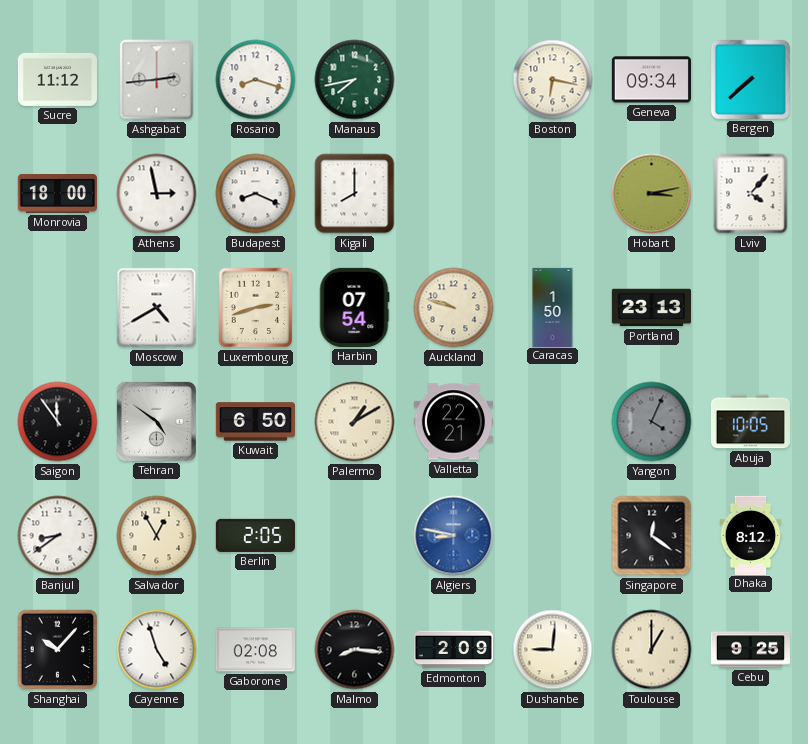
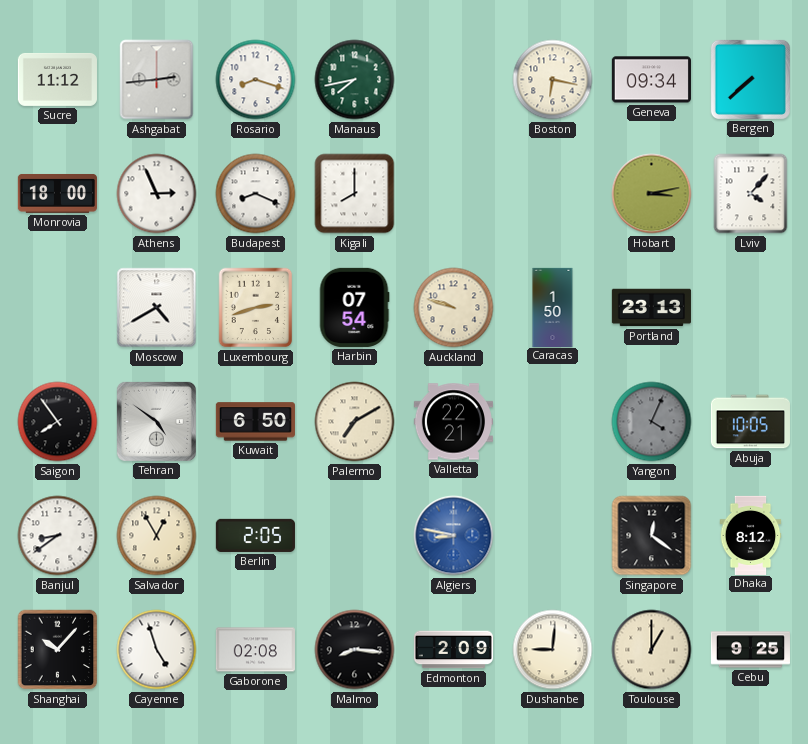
Athens: 2:58 -> 2:56
Saigon: 11:54 -> 7:54
Palermo: 1:10 -> 7:10
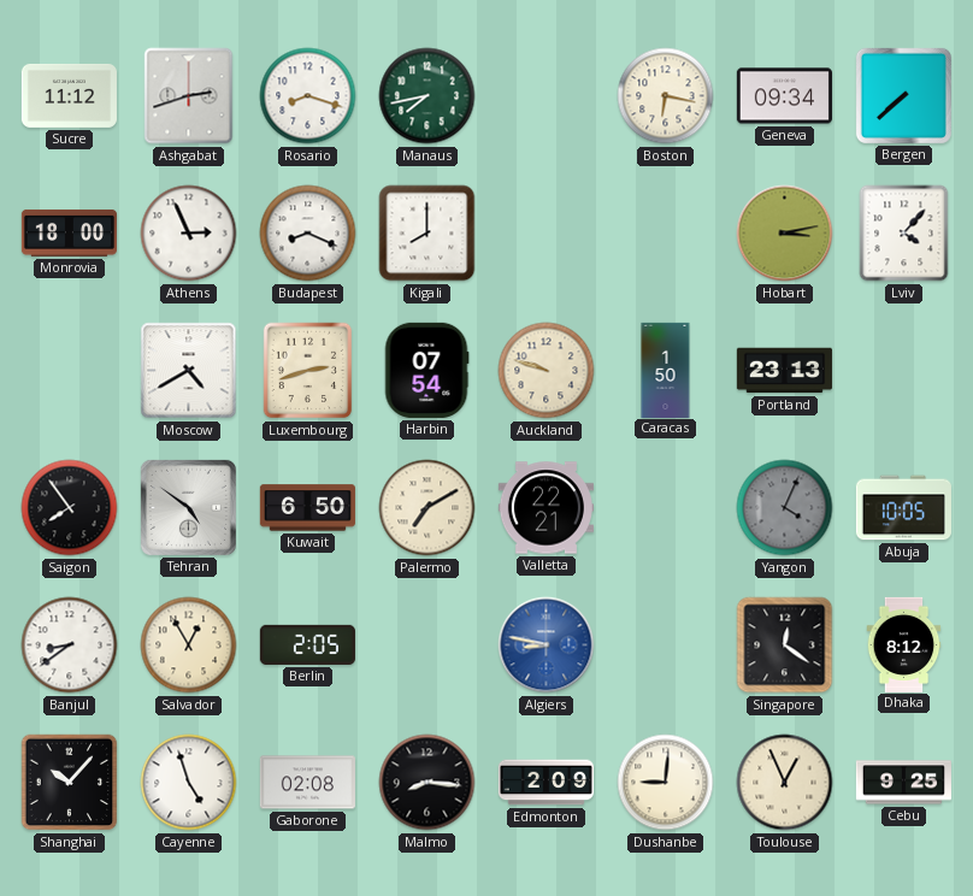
Ashgabat: 2:44 -> 2:42
Toulouse: 1:00 -> 12:56
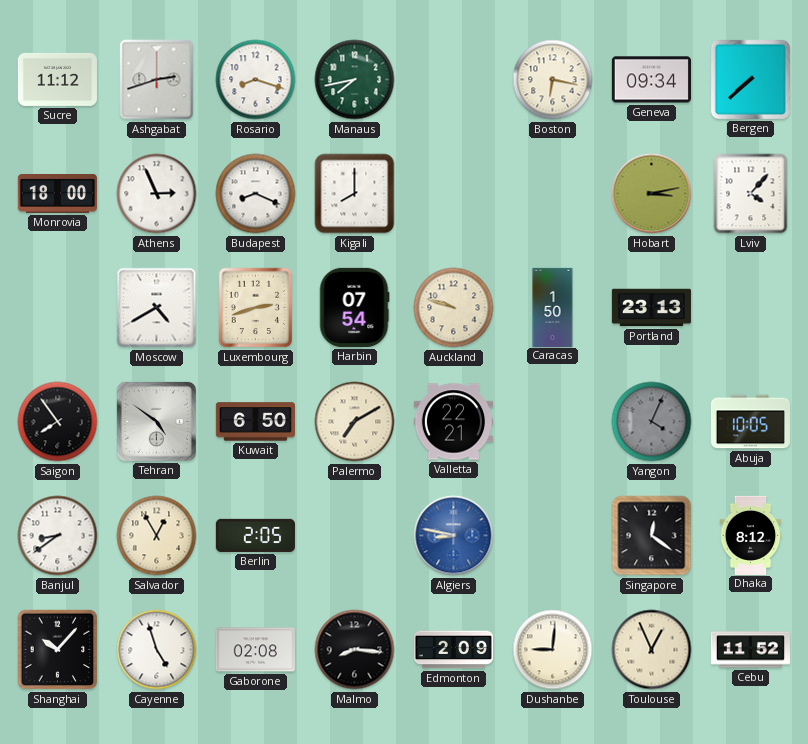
Cebu: 9:25 -> 11:52
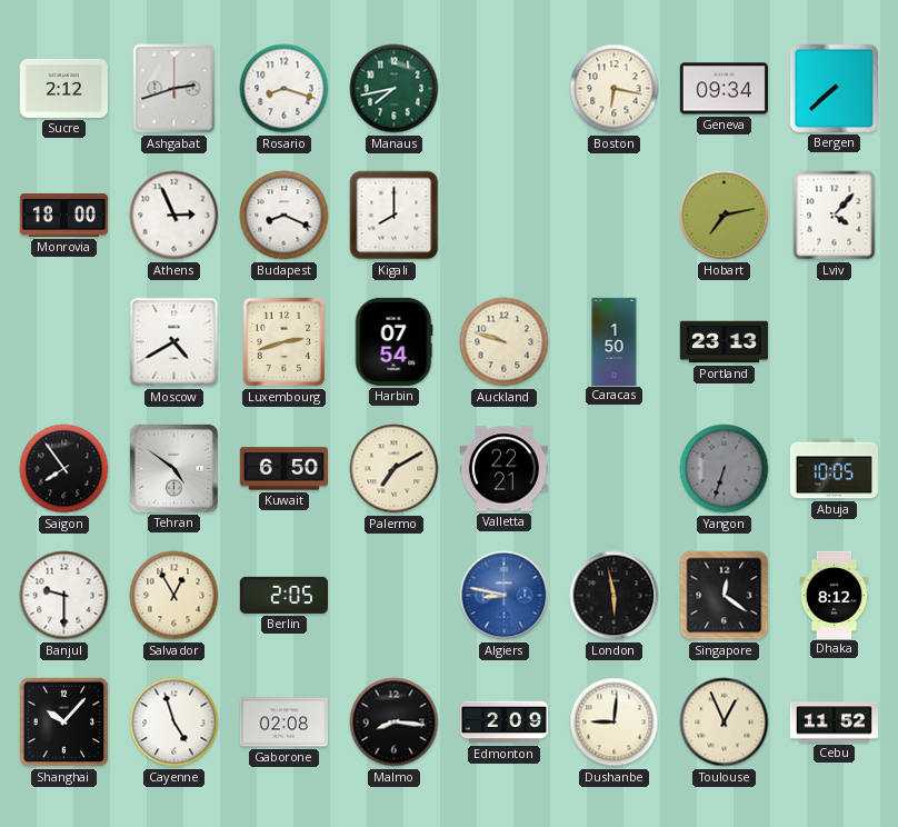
Sucre: 11:12 -> 2:12
Hobart: 3:13 -> 7:13
Yangon: 4:04 -> 6:33
Banjul: 8:39 -> 9:30
London: none -> 5:58
